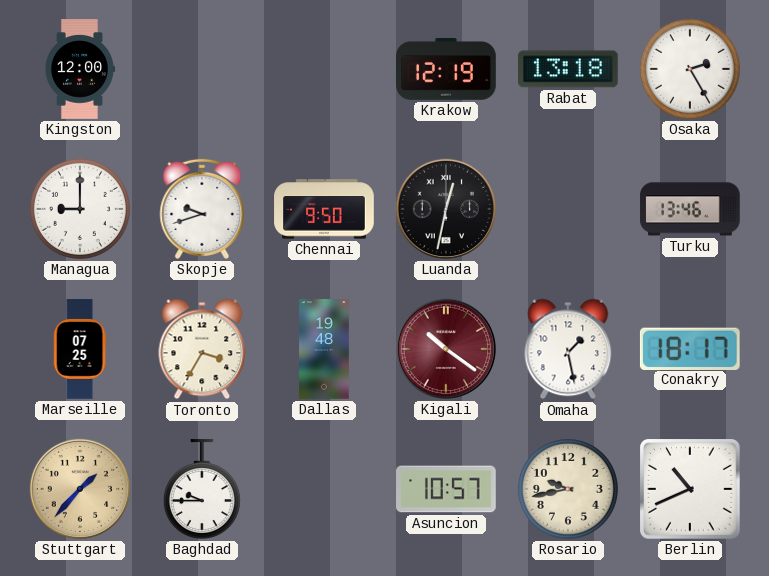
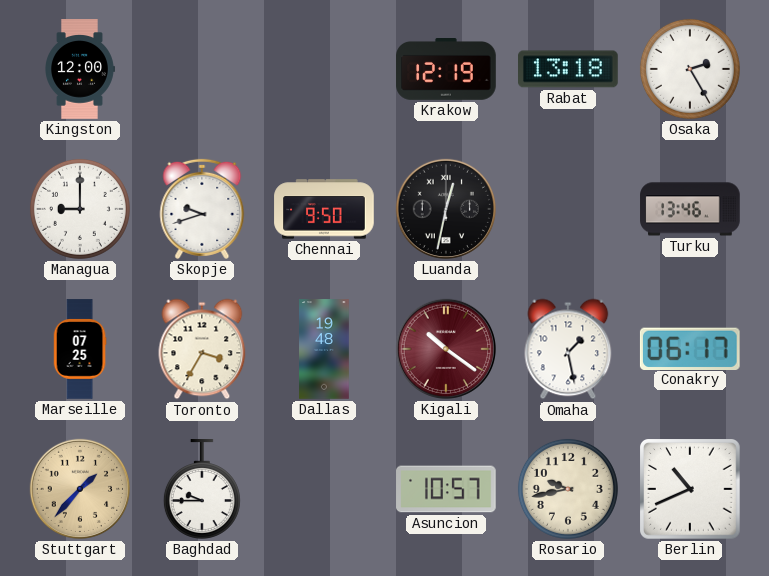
Conakry: 18:17 -> 06:17
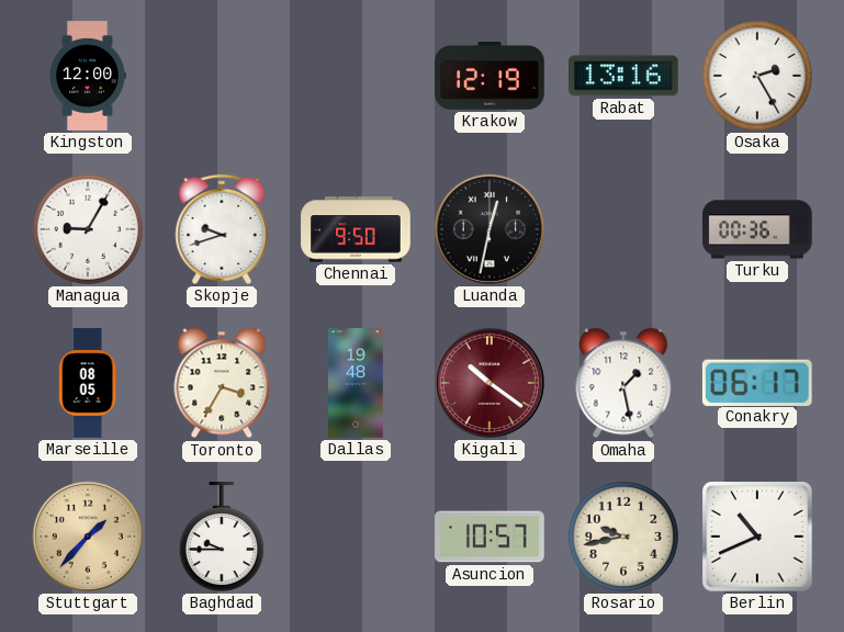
Rabat: 13:18 -> 13:16
Managua: 9:00 -> 9:05
Turku: 13:46 -> 00:36
Marseille: 07:25 -> 08:05
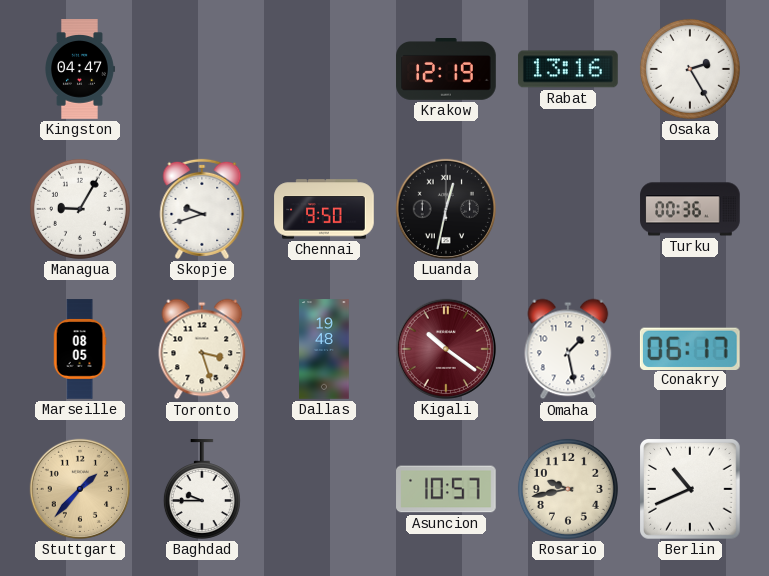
Kingston: 12:00 -> 04:47
Toronto: 3:35 -> 3:27
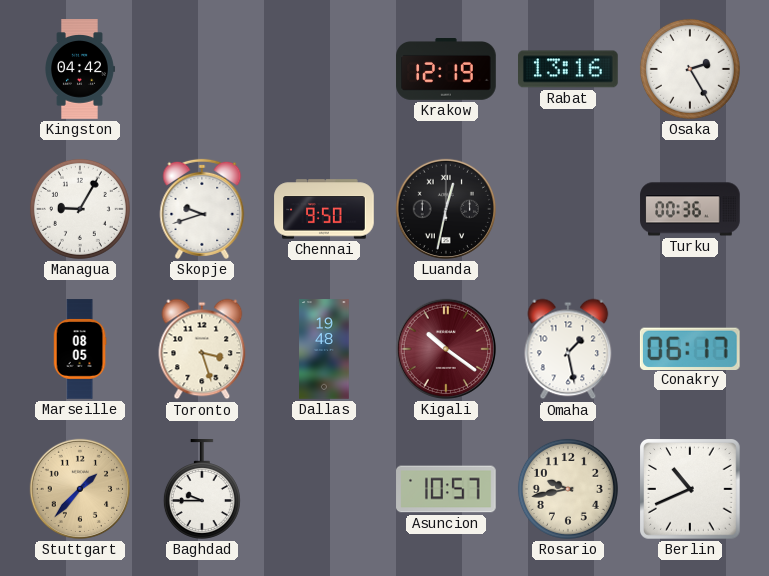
Kingston: 04:47 -> 04:42
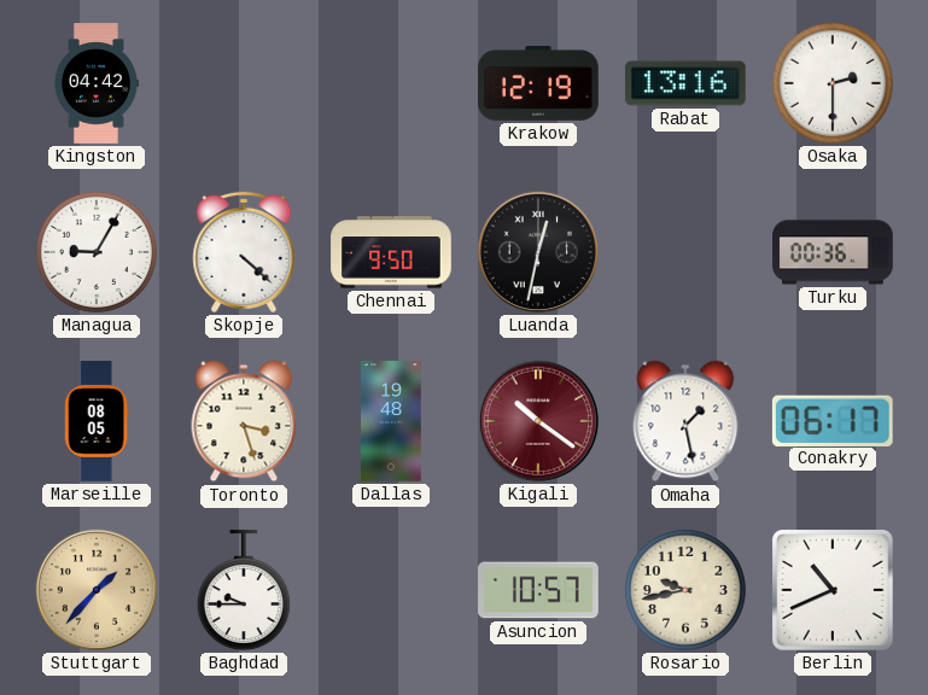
Osaka: 2:25 -> 2:30
Skopje: 9:42 -> 4:22
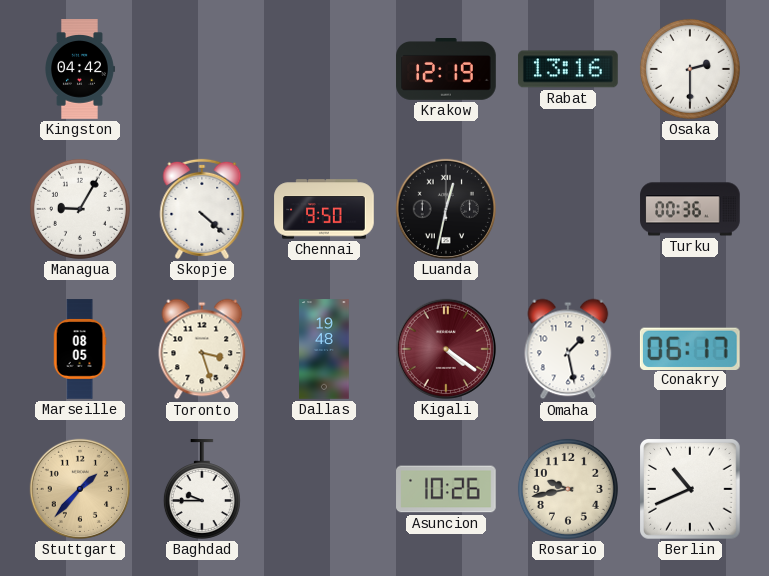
Kigali: 10:21 -> 4:21
Asuncion: 10:57 -> 10:26
